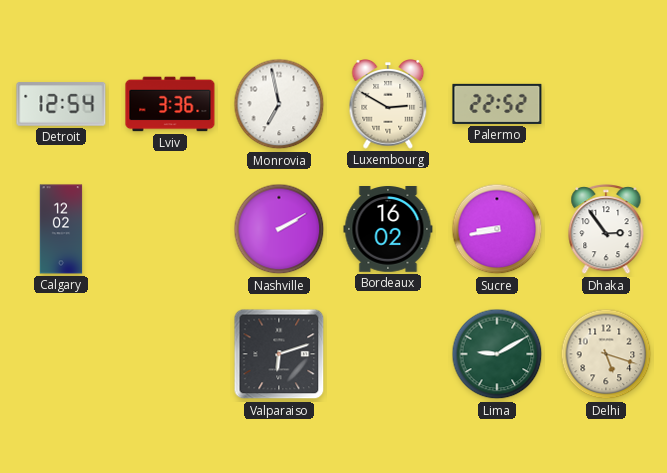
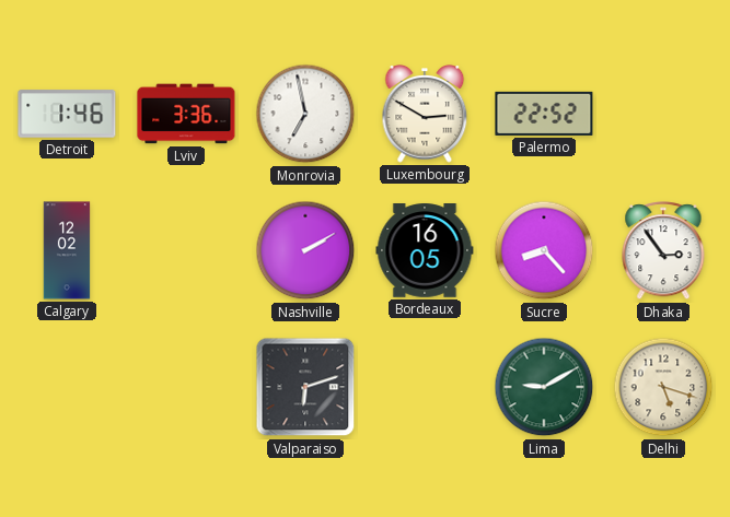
Detroit: 12:54 -> 1:46
Bordeaux: 16:02 -> 16:05
Sucre: 8:43 -> 8:23
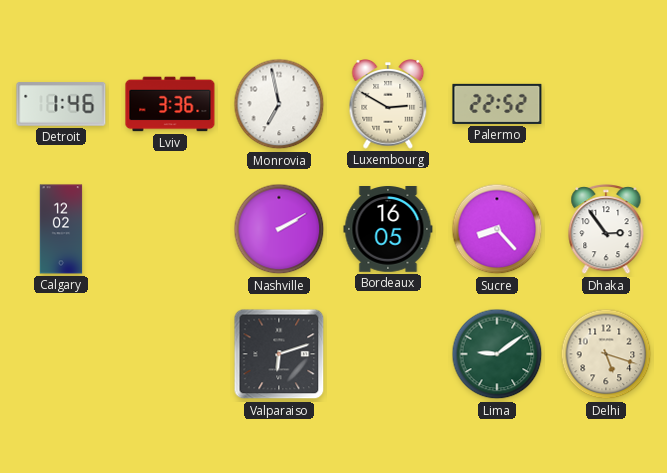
Lima: 9:10 -> 9:09
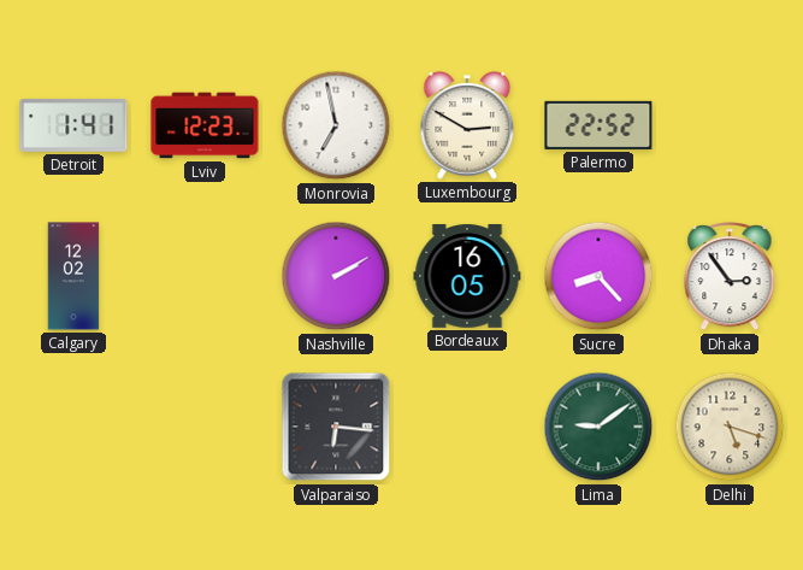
Detroit: 1:46 -> 1:41
Lviv: 3:36 -> 12:23
Valparaiso: 6:12 -> 6:16
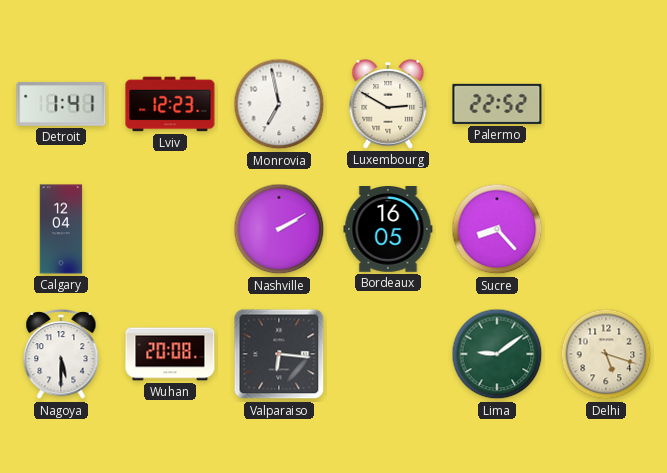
Calgary: 12:02 -> 12:04
Dhaka: 2:54 -> none
Nagoya: none -> 5:30
Wuhan: none -> 20:08
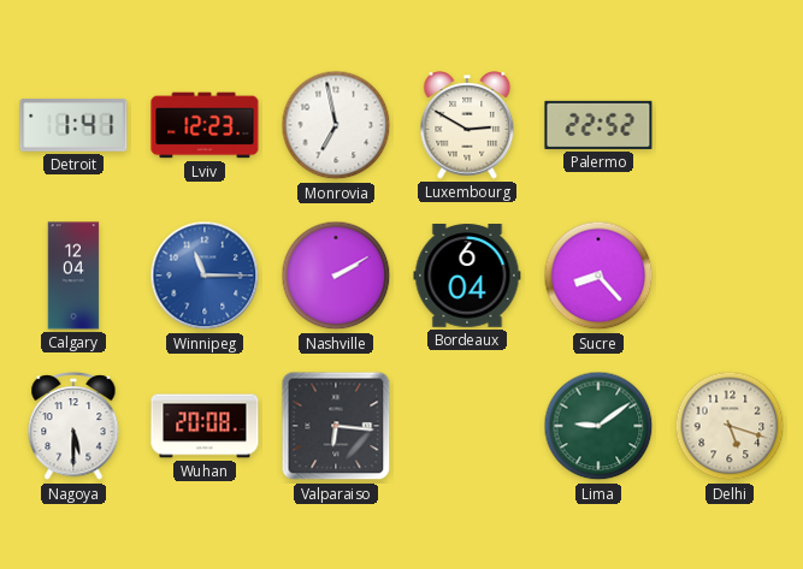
Winnipeg: none -> 11:15
Bordeaux: 16:05 -> 6:04
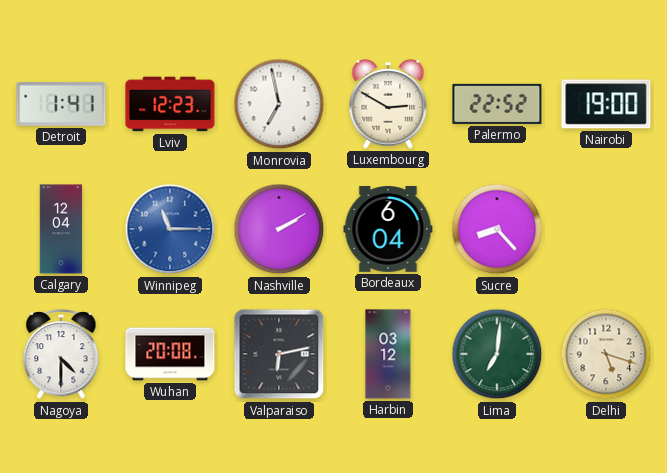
Nairobi: none -> 19:00
Nagoya: 5:30 -> 4:30
Valparaiso: 6:16 -> 6:13
Harbin: none -> 03:12
Lima: 9:09 -> 7:01
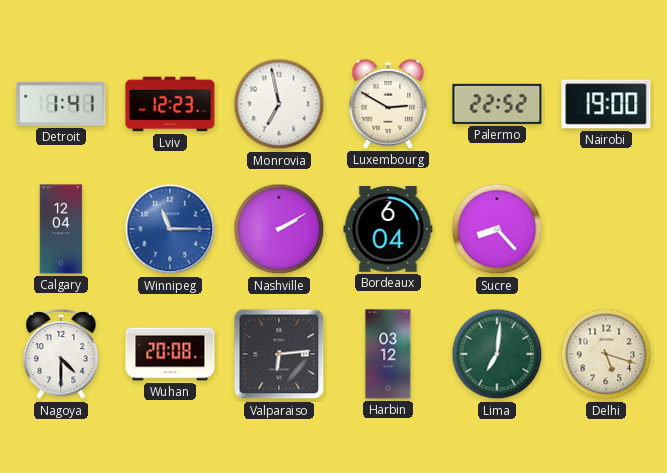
Valparaiso: 6:13 -> 6:14
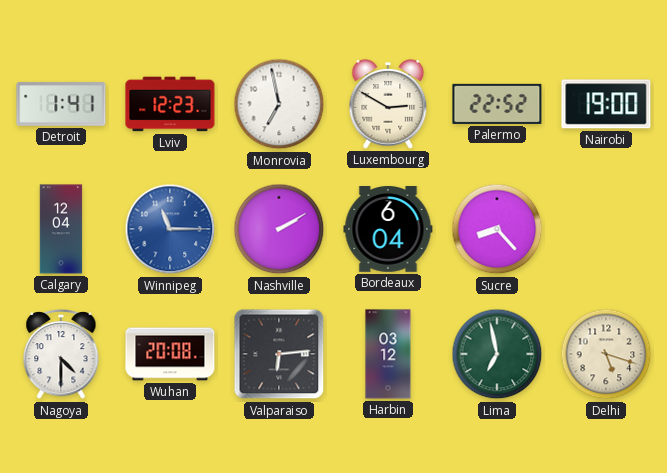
Lima: 7:01 -> 6:58
